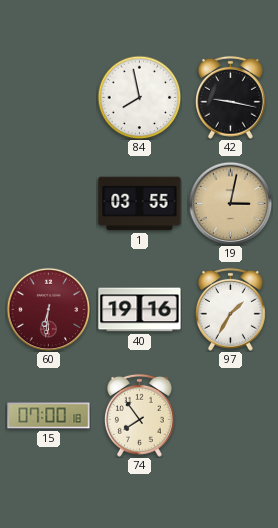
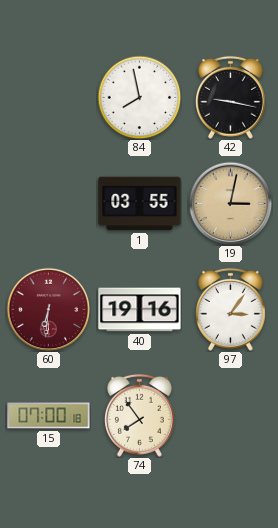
97: 1:35 -> 3:06
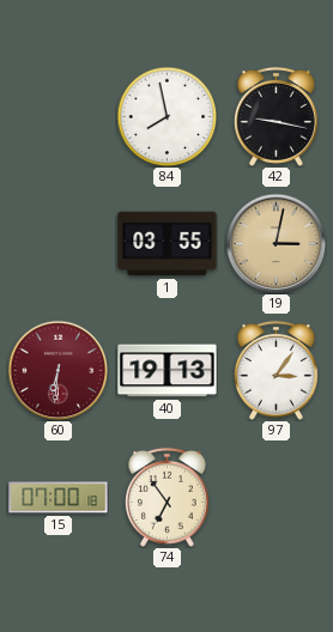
40: 19:16 -> 19:13
74: 7:54 -> 6:54
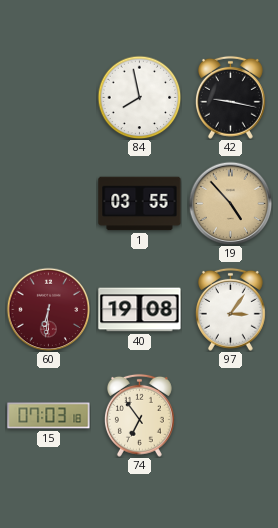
19: 3:02 -> 4:53
40: 19:13 -> 19:08
15: 07:00 -> 07:03
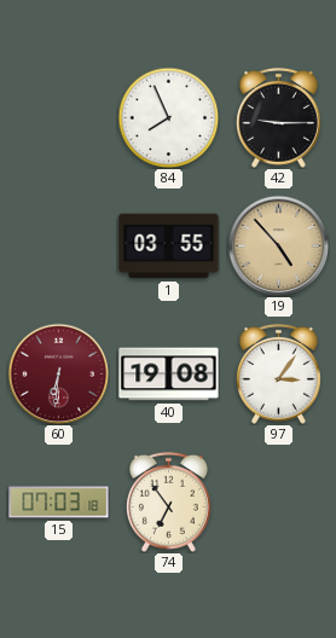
84: 7:58 -> 7:56
42: 9:17 -> 9:15
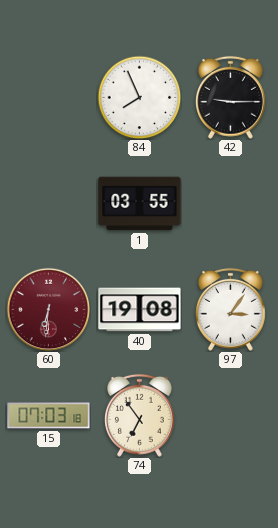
19: 4:53 -> none
